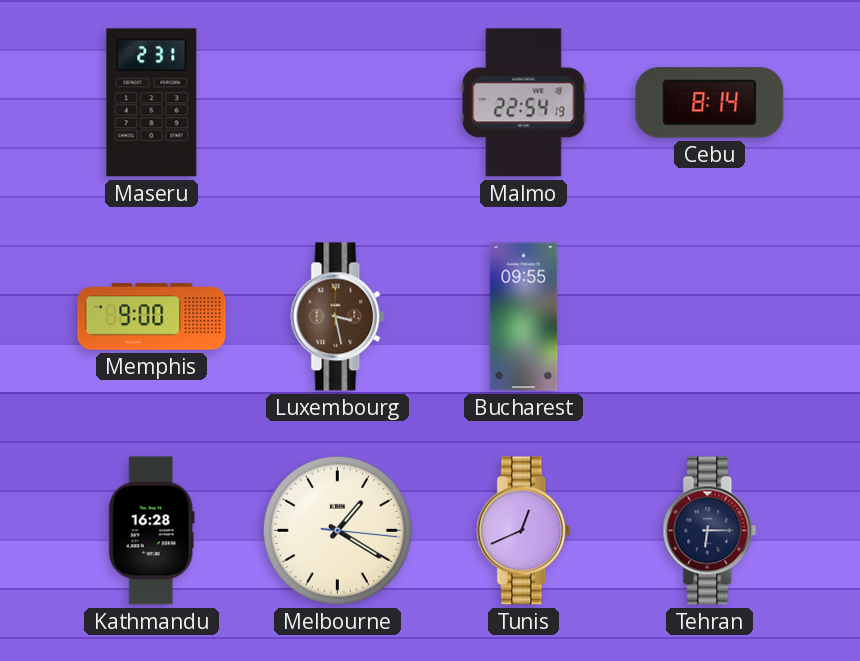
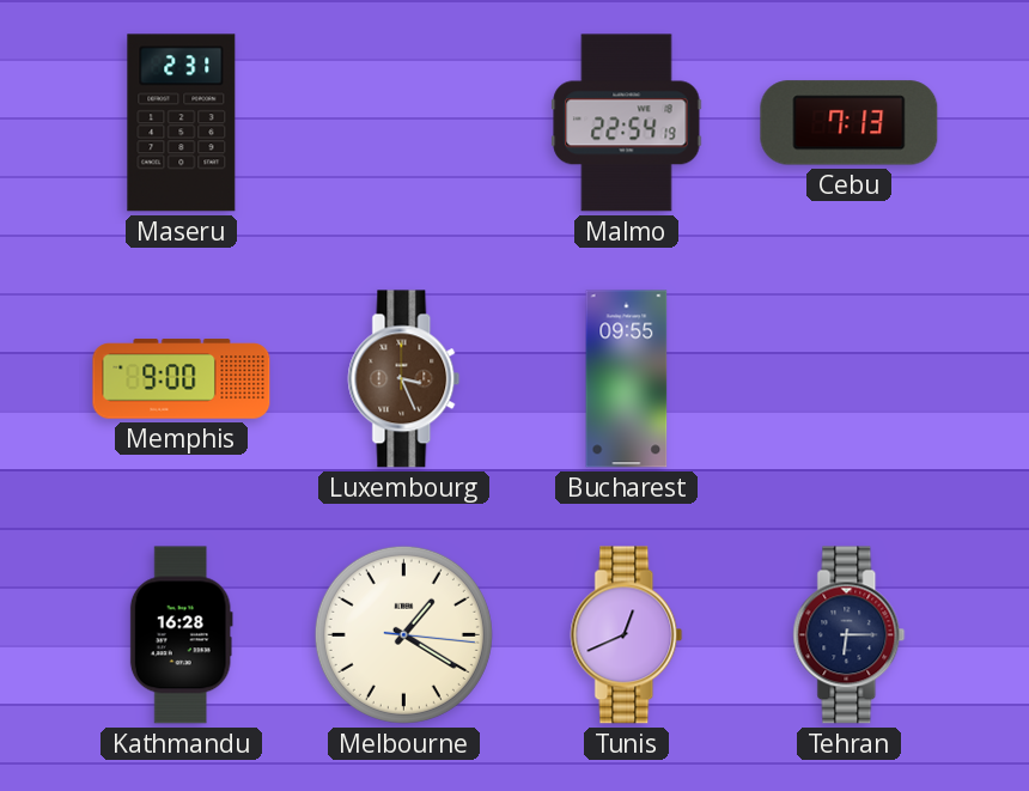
Cebu: 8:14 -> 7:13
Luxembourg: 3:28 -> 3:26
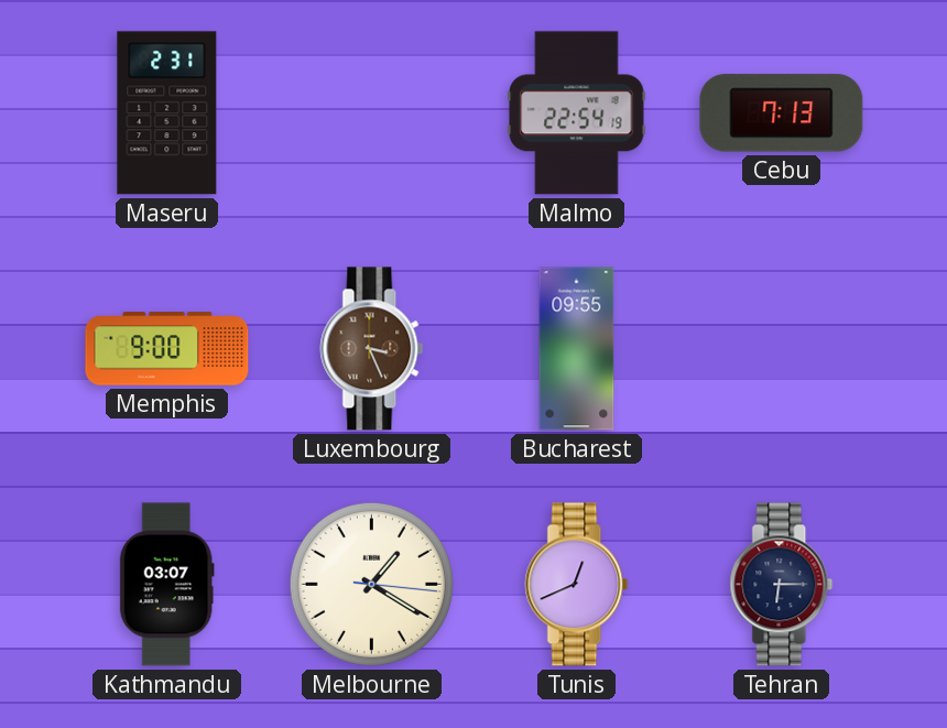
Kathmandu: 16:28 -> 03:07
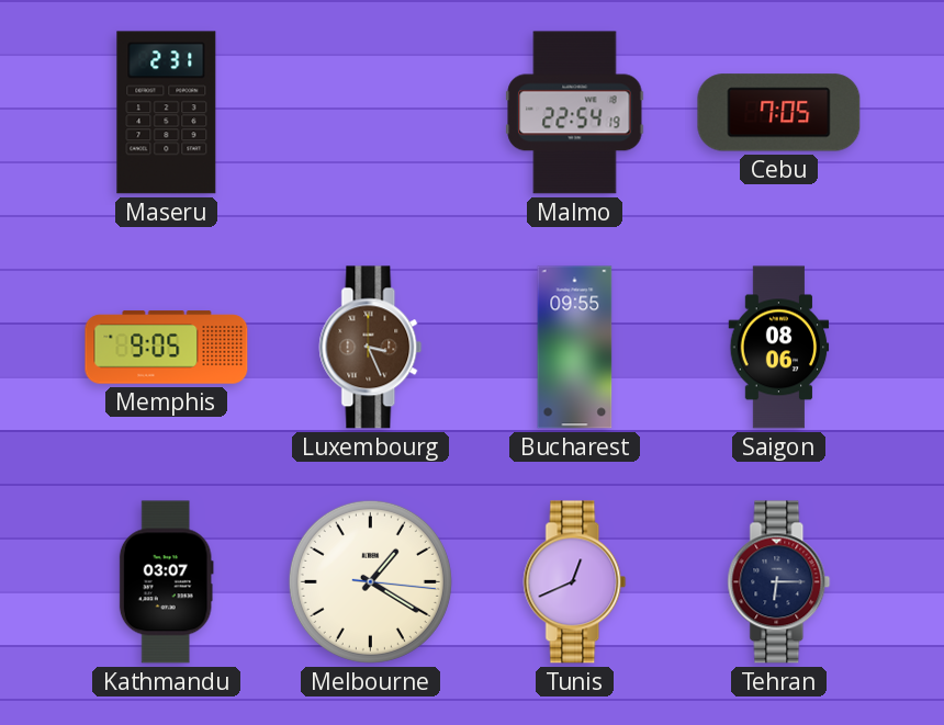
Cebu: 7:13 -> 7:05
Memphis: 9:00 -> 9:05
Saigon: none -> 08:06
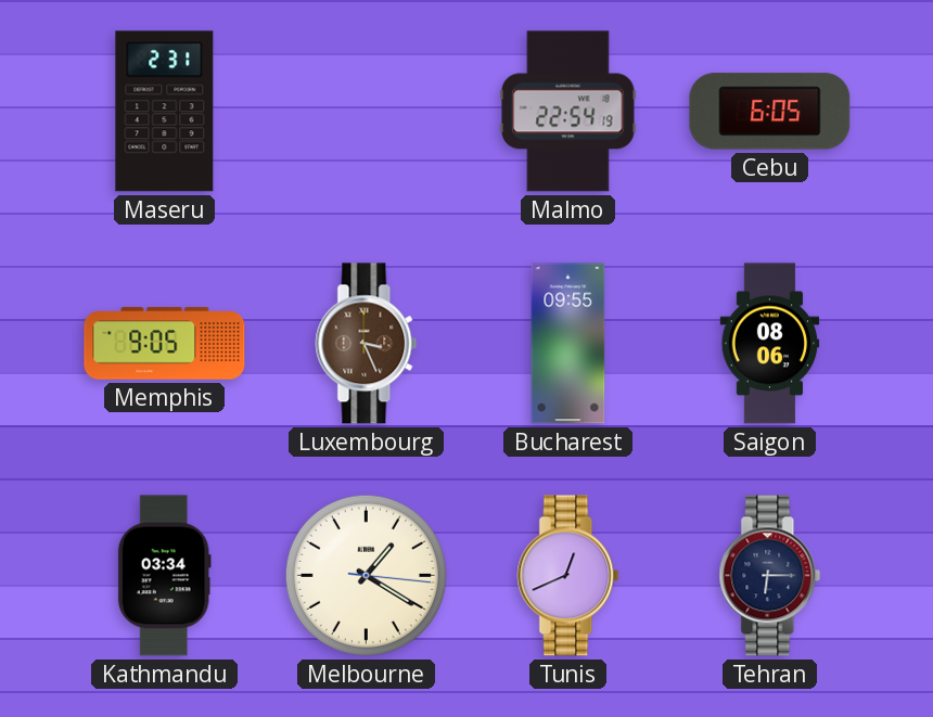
Cebu: 7:05 -> 6:05
Kathmandu: 03:07 -> 03:34
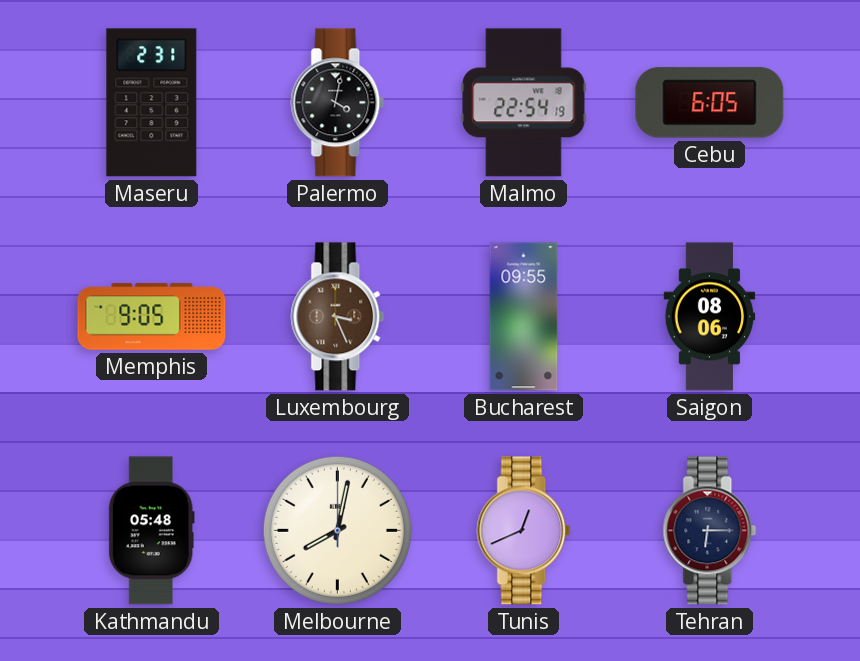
Palermo: none -> 4:02
Kathmandu: 03:34 -> 05:48
Melbourne: 1:20 -> 8:02
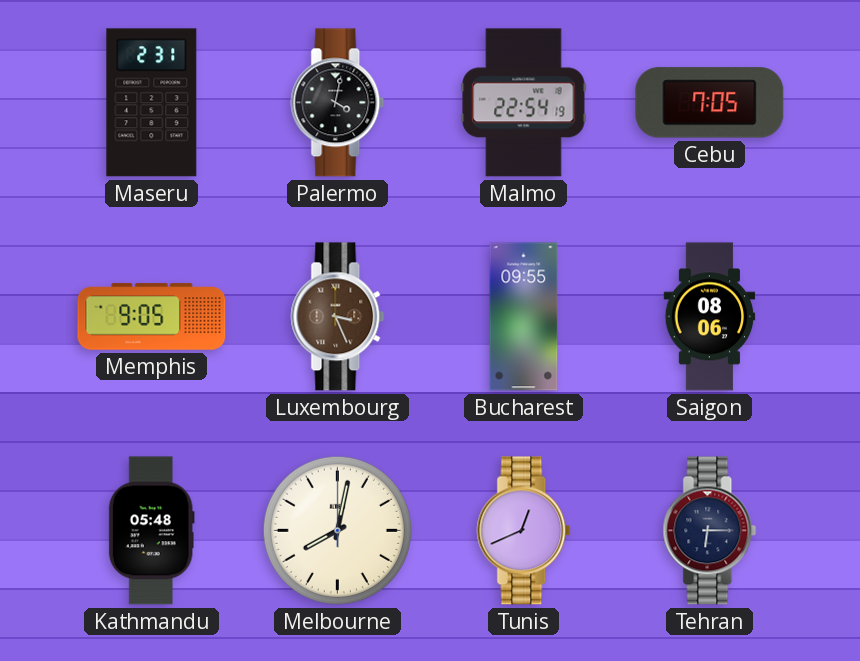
Cebu: 6:05 -> 7:05
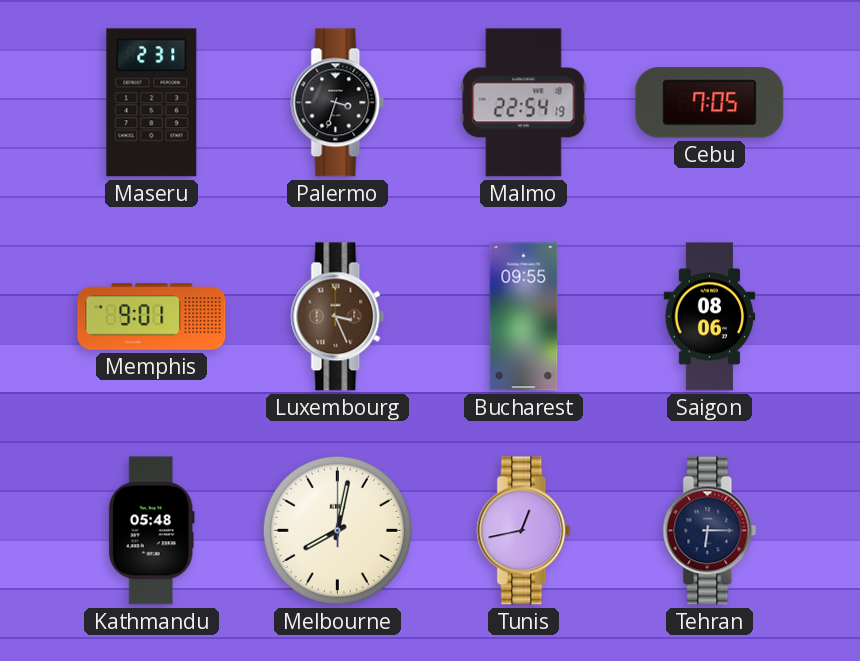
Palermo: 4:02 -> 3:33
Memphis: 9:05 -> 9:01
Tunis: 12:41 -> 12:43
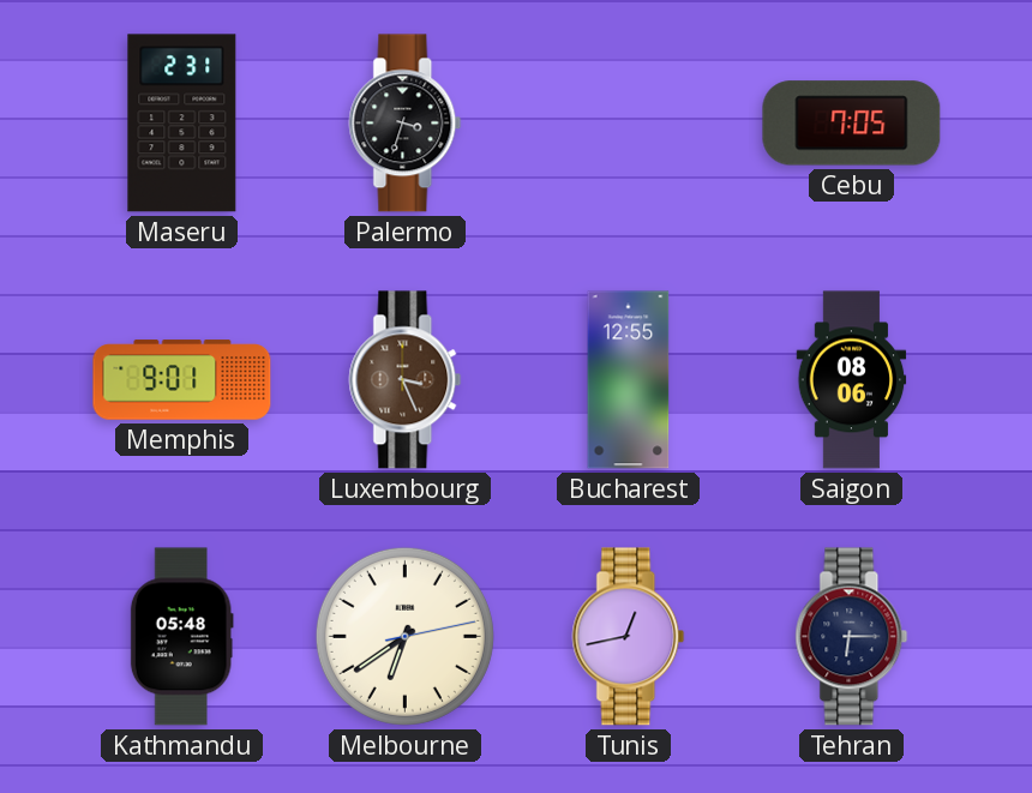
Malmo: 22:54 -> none
Bucharest: 09:55 -> 12:55
Melbourne: 8:02 -> 6:39
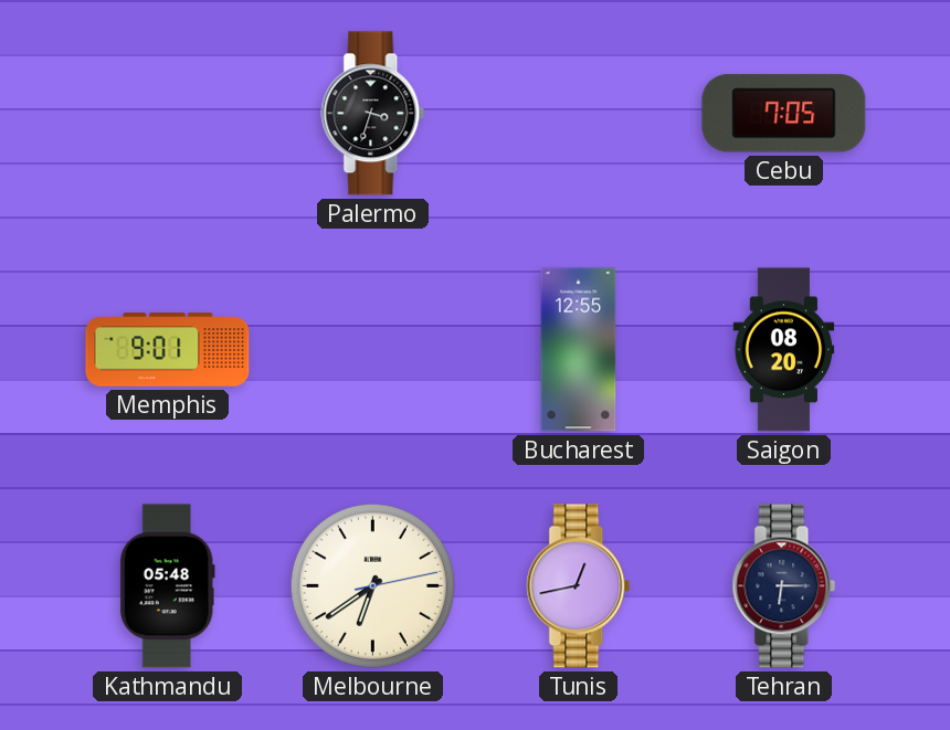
Maseru: 2:31 -> none
Luxembourg: 3:26 -> none
Saigon: 08:06 -> 08:20
